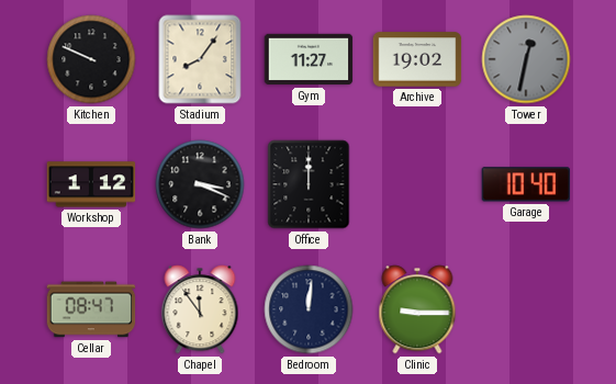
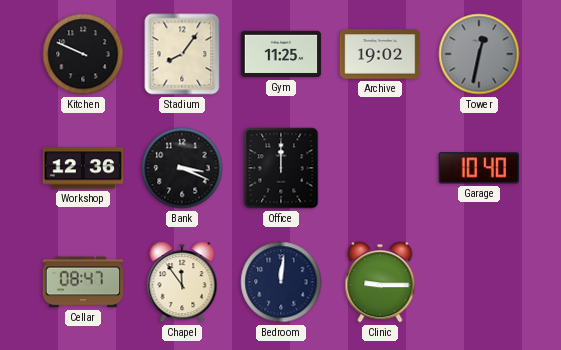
Gym: 11:27 -> 11:25
Workshop: 1:12 -> 12:36
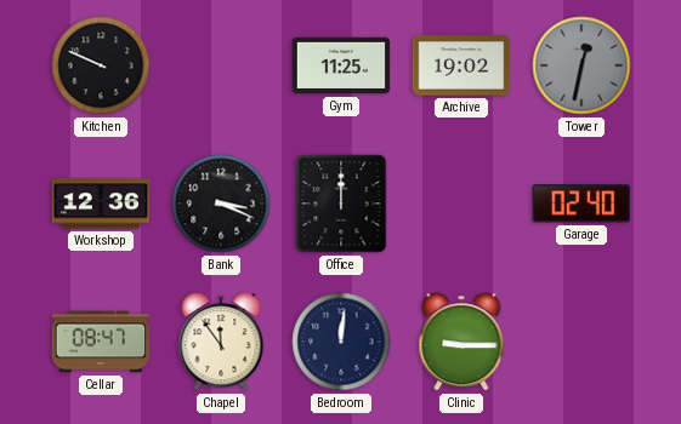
Stadium: 8:06 -> none
Garage: 10:40 -> 02:40
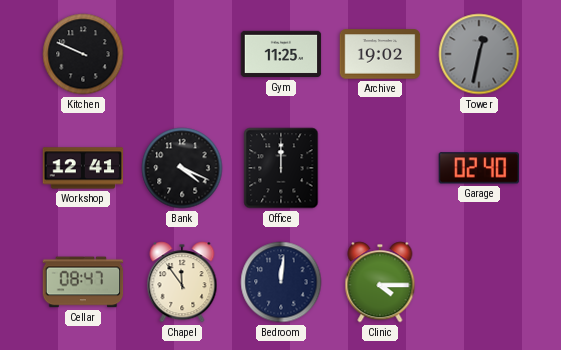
Workshop: 12:36 -> 12:41
Bank: 3:19 -> 4:19
Clinic: 9:15 -> 4:15
